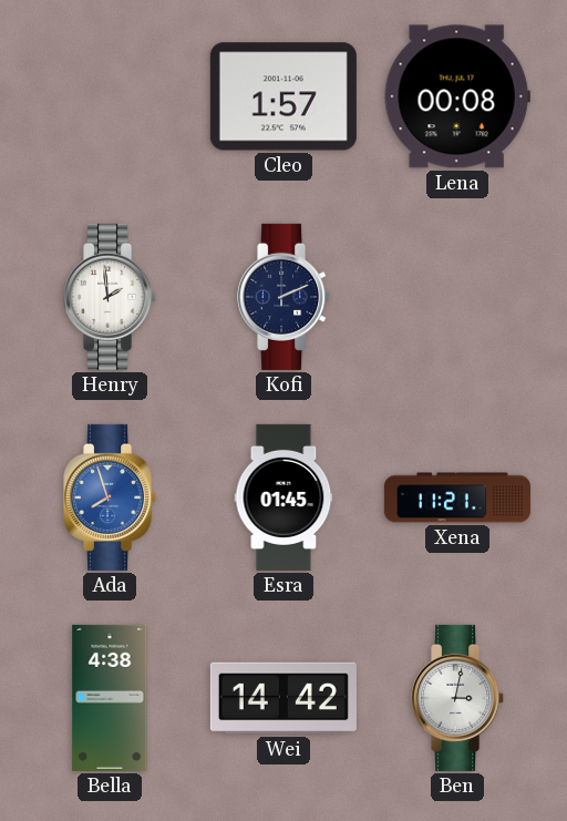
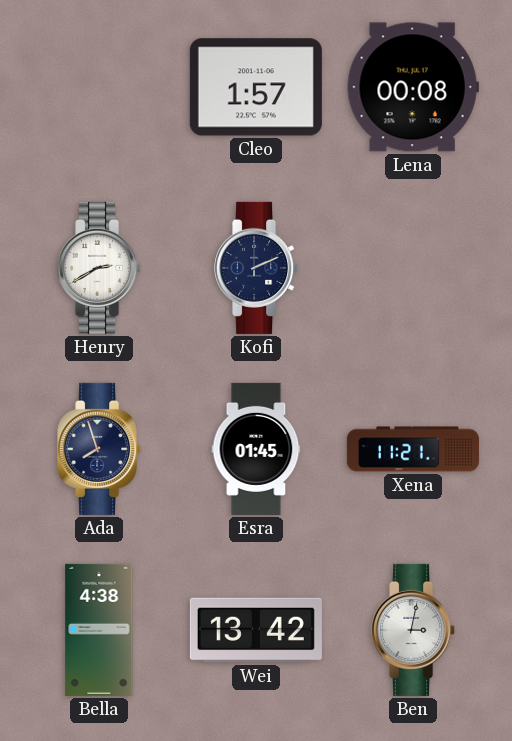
Henry: 1:59 -> 2:40
Ada dial: blue -> navy
Wei: 14:42 -> 13:42
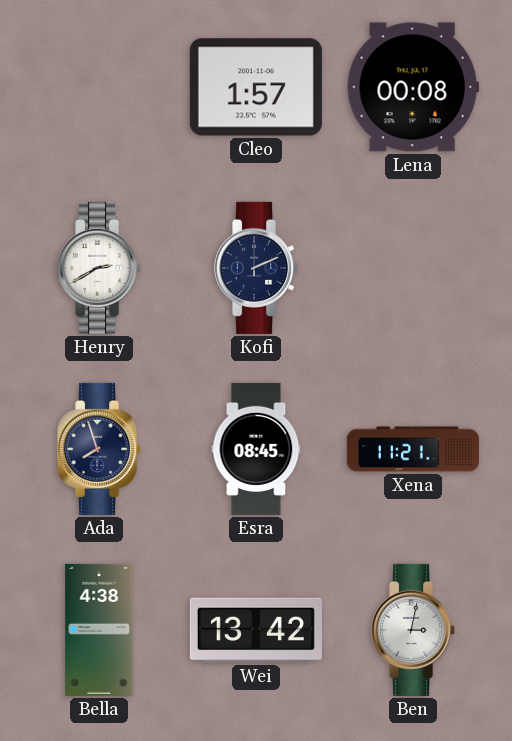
Esra: 01:45 -> 08:45
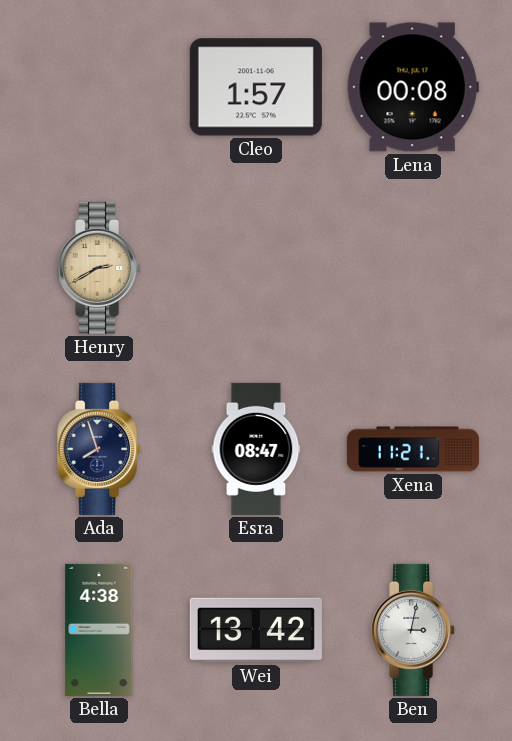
Henry dial: white -> champagne
Kofi: 2:11 -> none
Esra: 08:45 -> 08:47
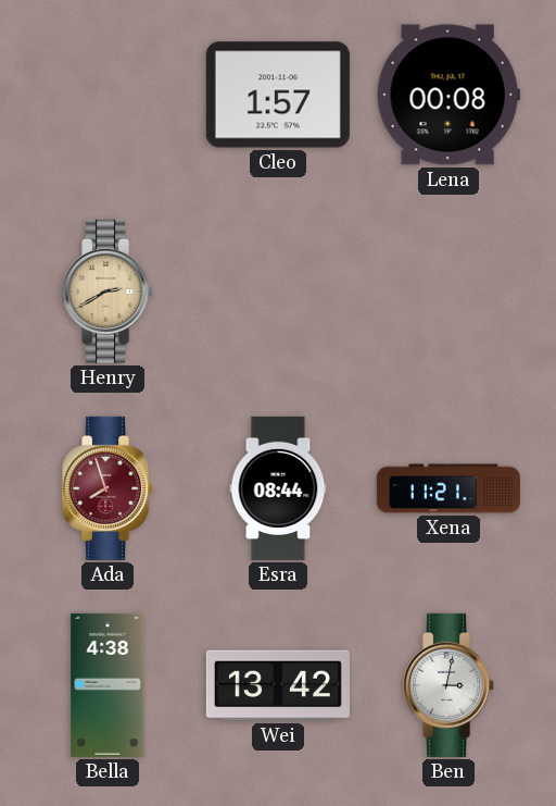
Ada dial: navy -> burgundy
Esra: 08:47 -> 08:44
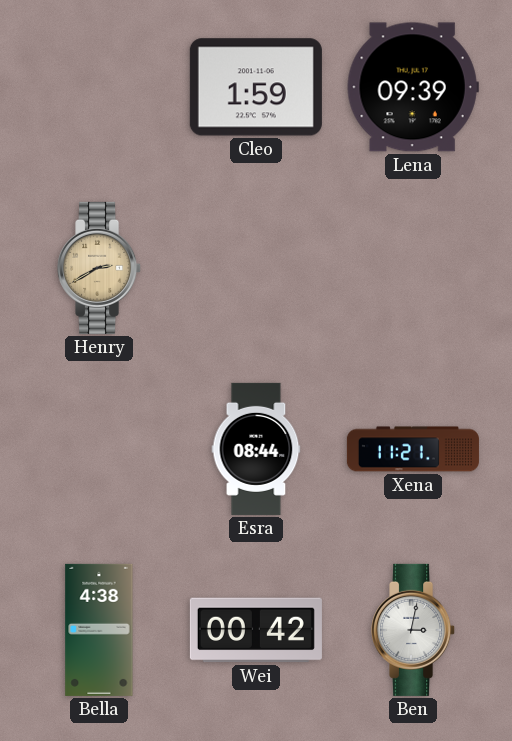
Cleo: 1:57 -> 1:59
Lena: 00:08 -> 09:39
Ada: 7:57 -> none
Wei: 13:42 -> 00:42
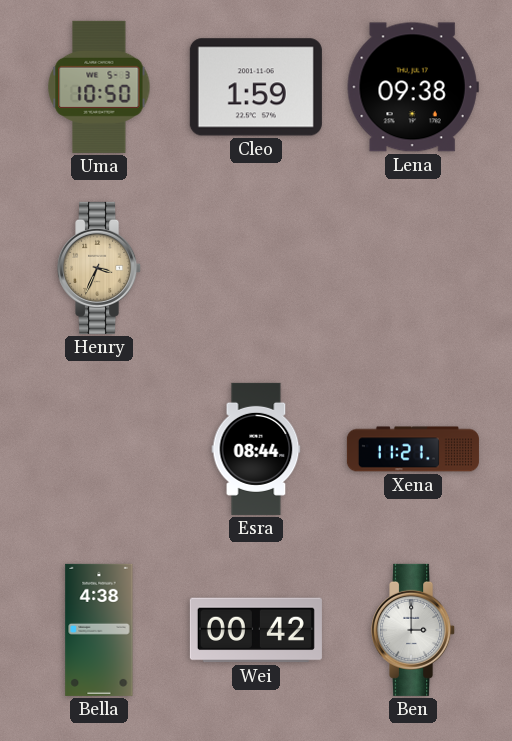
Uma: none -> 10:50
Lena: 09:39 -> 09:38
Henry: 2:40 -> 3:34
Ben: 3:02 -> 3:00
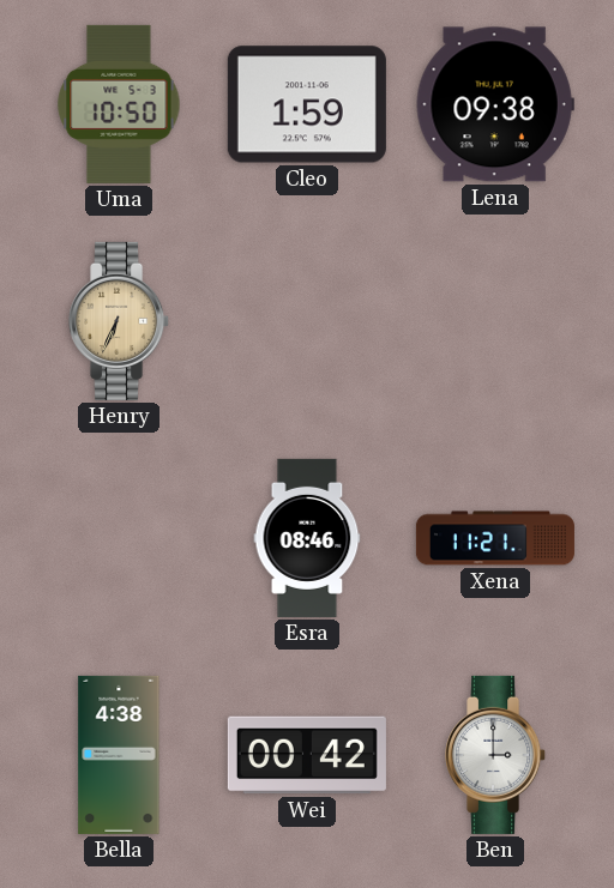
Henry: 3:34 -> 6:34
Esra: 08:44 -> 08:46
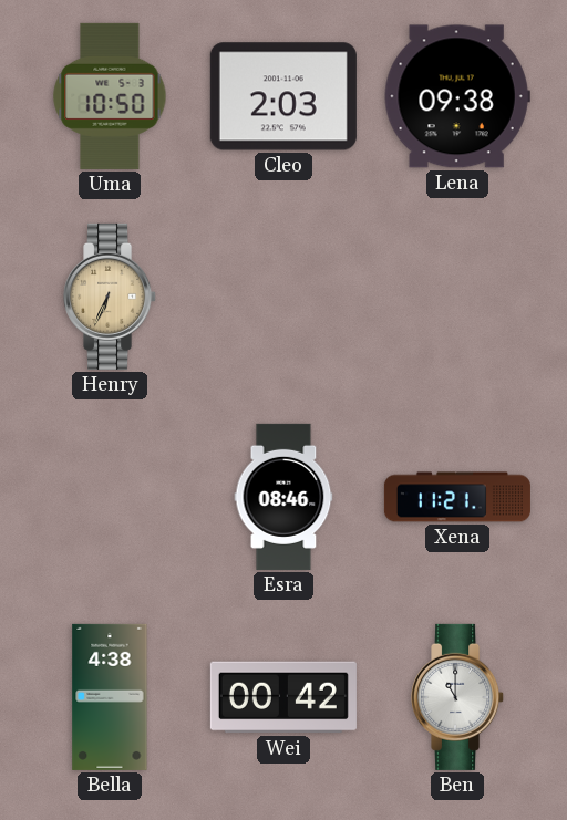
Cleo: 1:59 -> 2:03
Ben: 3:00 -> 11:00
